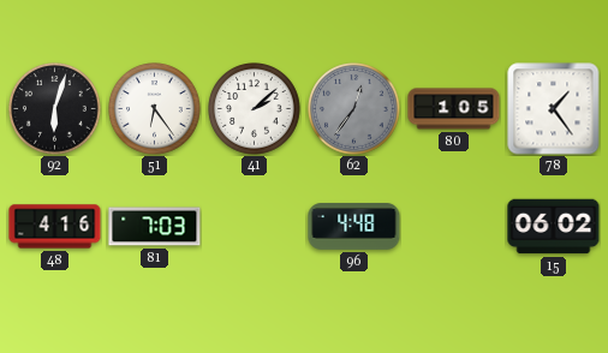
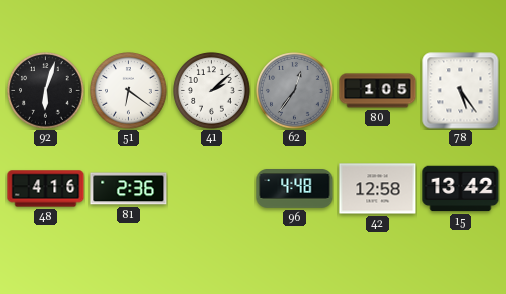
51: 6:24 -> 6:21
78: 1:24 -> 5:24
81: 7:03 -> 2:36
42: none -> 12:58
15: 06:02 -> 13:42
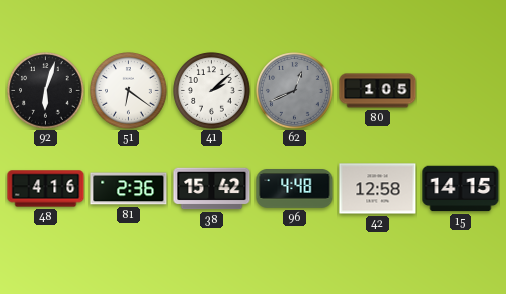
62: 12:36 -> 12:41
78: 5:24 -> none
38: none -> 15:42
15: 13:42 -> 14:15
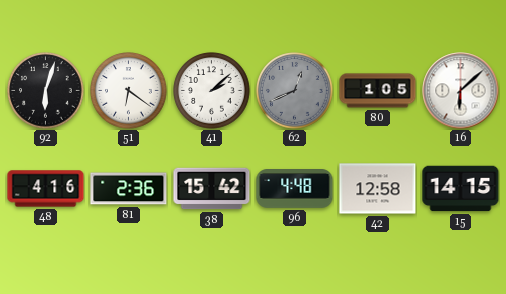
16: none -> 6:08
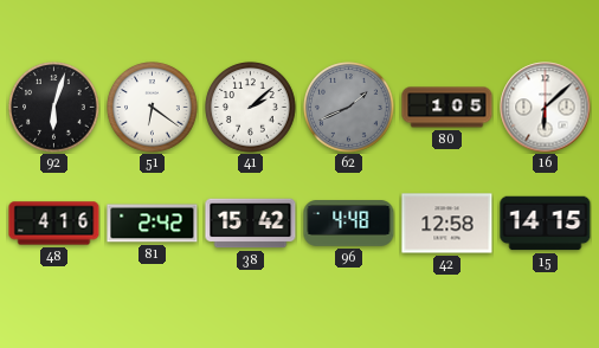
62: 12:41 -> 1:41
81: 2:36 -> 2:42
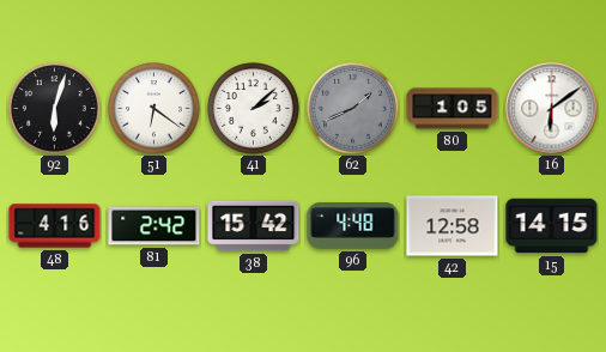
16: 6:08 -> 6:09
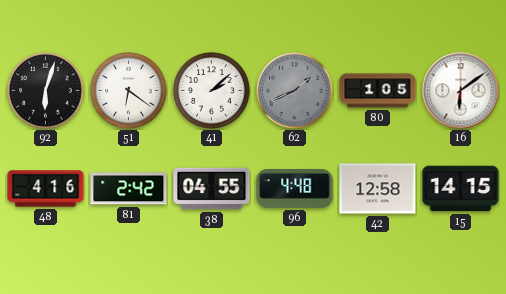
38: 15:42 -> 04:55
